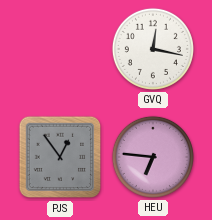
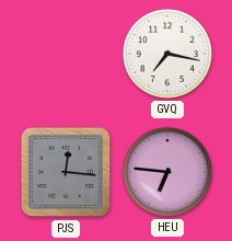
GVQ: 12:17 -> 7:17
PJS: 12:54 -> 12:16
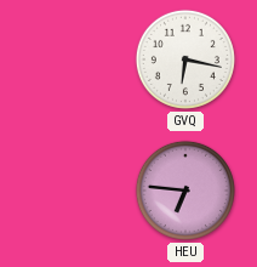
GVQ: 7:17 -> 6:17
PJS: 12:16 -> none
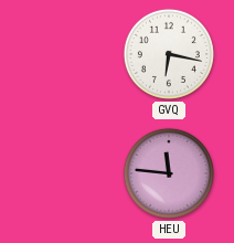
HEU: 6:46 -> 11:46
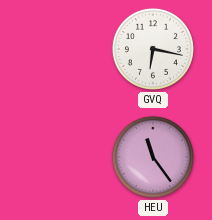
HEU: 11:46 -> 11:24
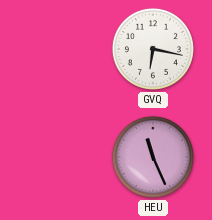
HEU: 11:24 -> 11:26
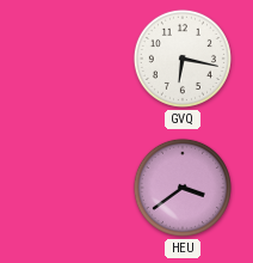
HEU: 11:26 -> 3:39
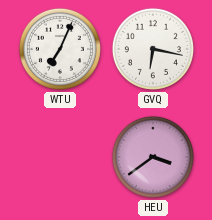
WTU: none -> 7:04
